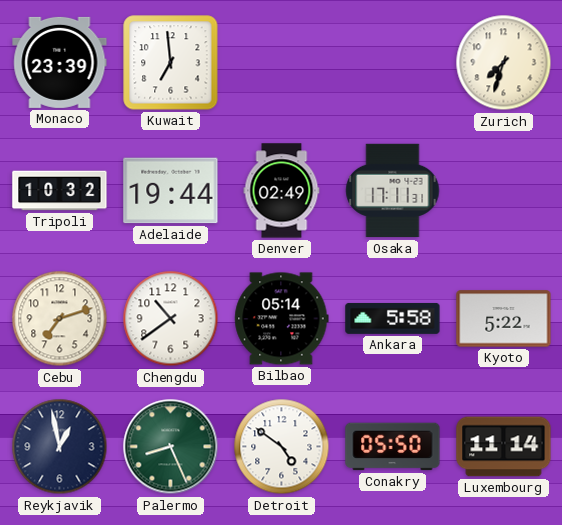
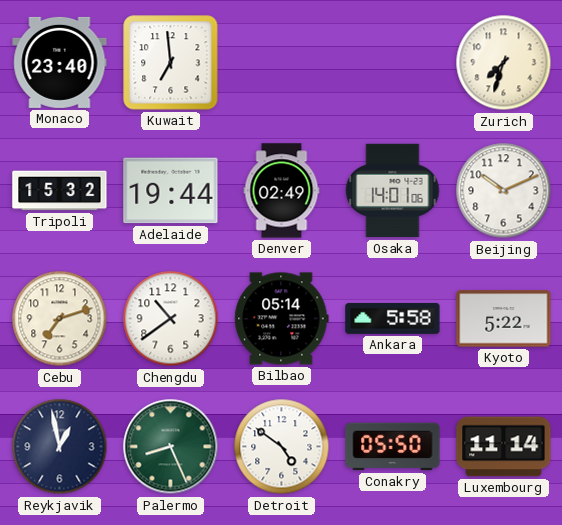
Monaco: 23:39 -> 23:40
Tripoli: 10:32 -> 15:32
Osaka: 17:11 -> 14:01
Beijing: none -> 10:11
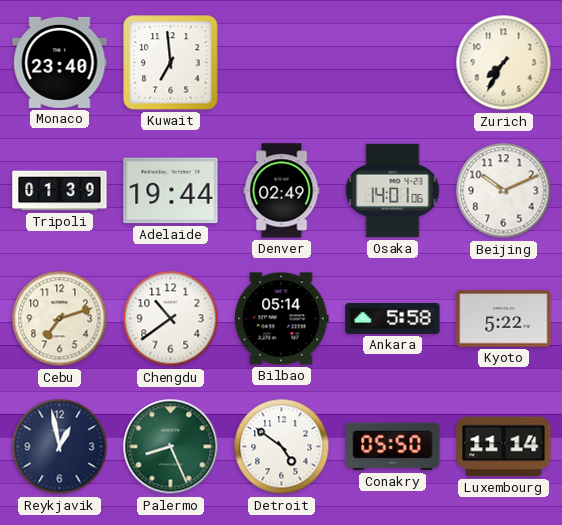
Zurich: 7:33 -> 7:35
Tripoli: 15:32 -> 01:39
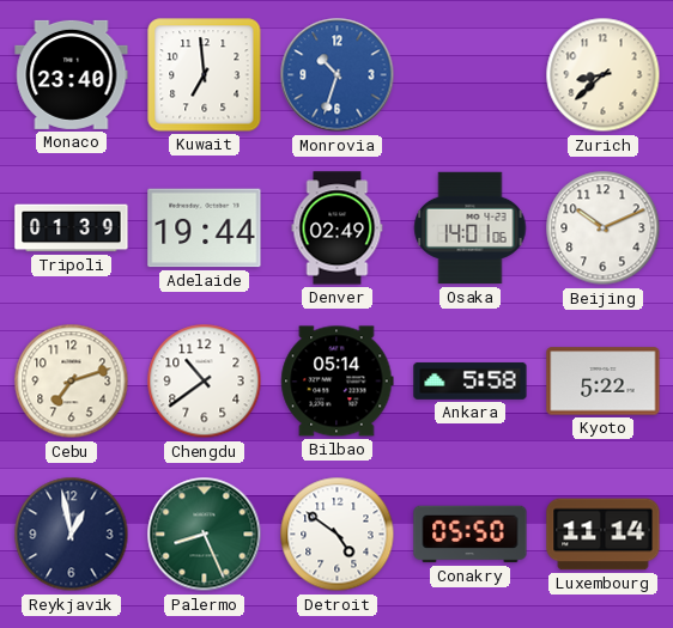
Monrovia: none -> 10:33
Zurich: 7:35 -> 8:38
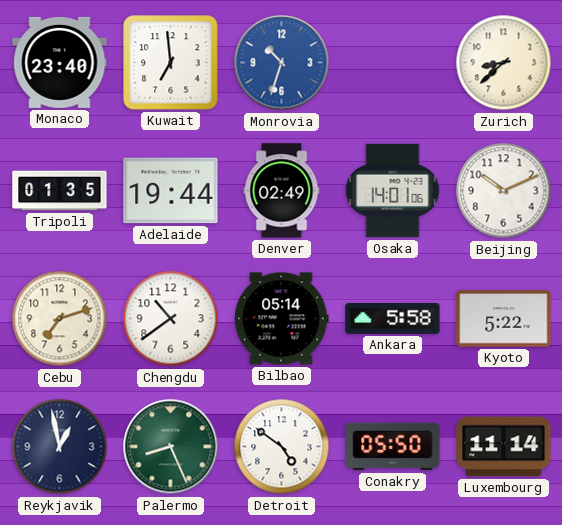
Tripoli: 01:39 -> 01:35
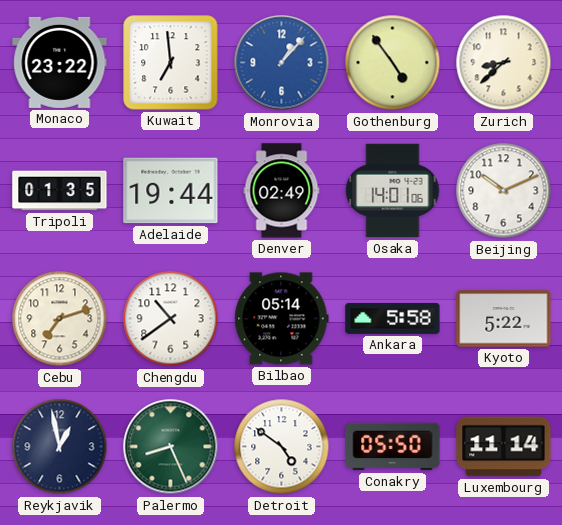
Monaco: 23:40 -> 23:22
Monrovia: 10:33 -> 1:07
Gothenburg: none -> 4:54
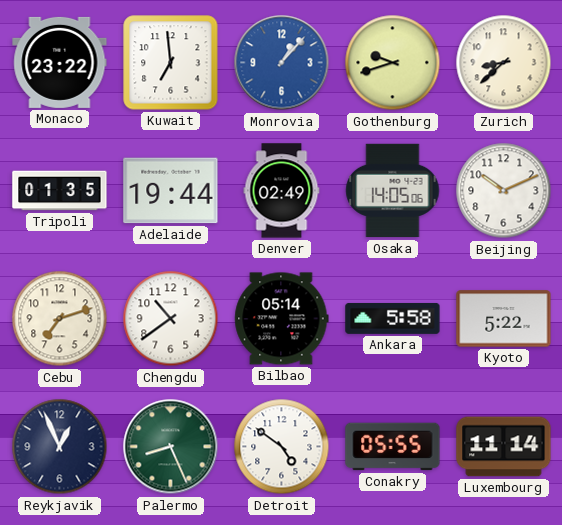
Gothenburg: 4:54 -> 9:42
Osaka: 14:01 -> 14:05
Reykjavik: 12:58 -> 12:56
Conakry: 05:50 -> 05:55
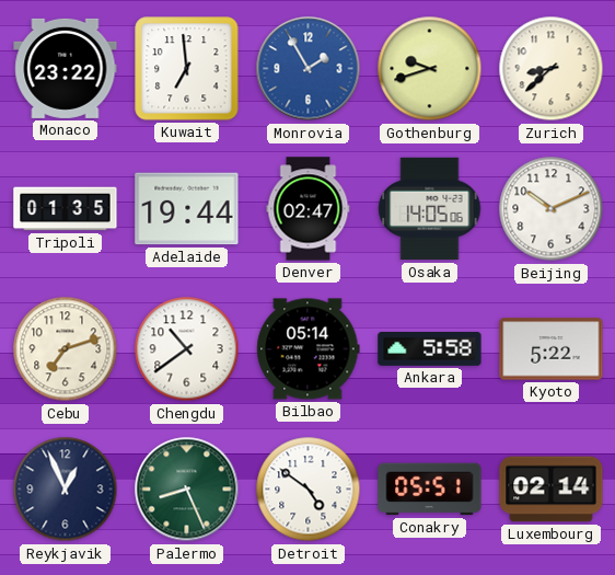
Monrovia: 1:07 -> 1:55
Denver: 02:49 -> 02:47
Conakry: 05:55 -> 05:51
Luxembourg: 11:14 -> 02:14
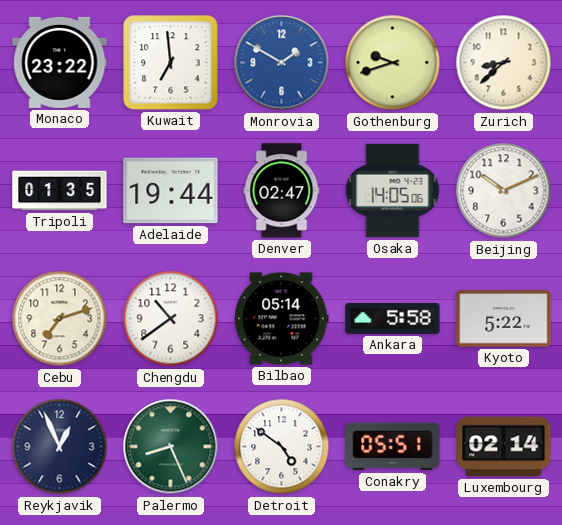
Monrovia: 1:55 -> 1:50
